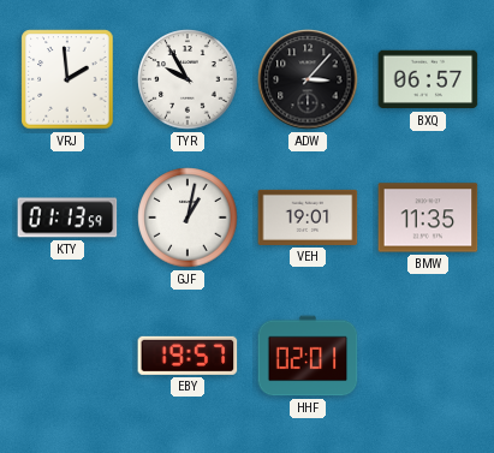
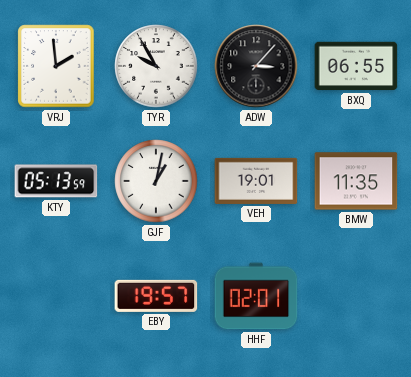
BXQ: 06:57 -> 06:55
KTY: 01:13 -> 05:13
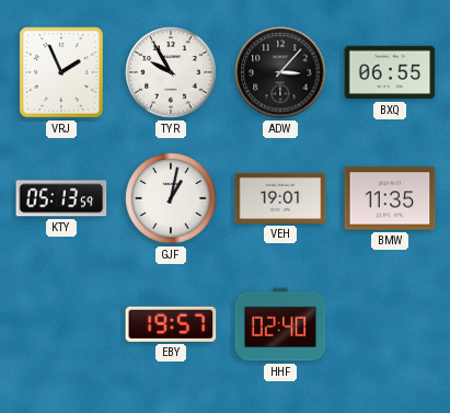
VRJ: 1:59 -> 1:56
HHF: 02:01 -> 02:40
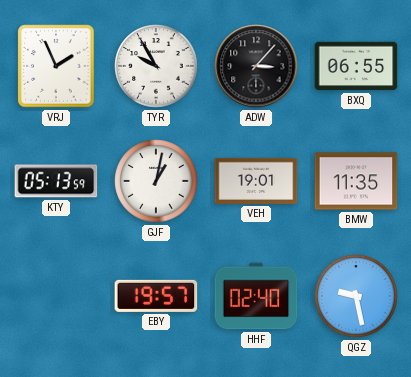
QGZ: none -> 9:28
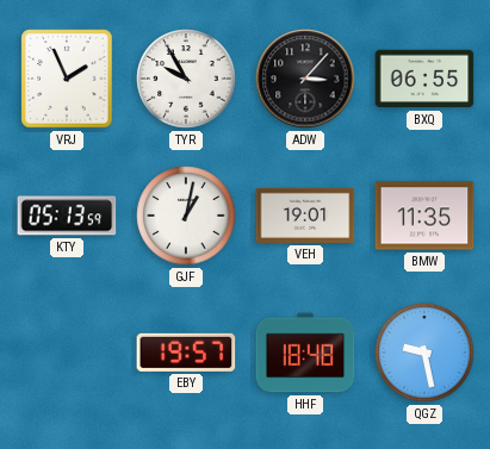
HHF: 02:40 -> 18:48
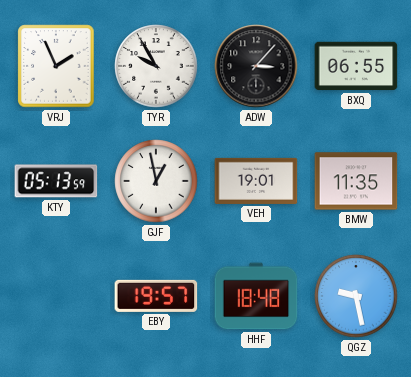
GJF: 1:02 -> 12:58
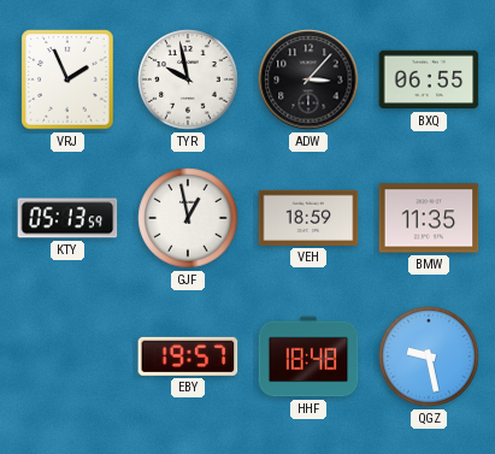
TYR: 9:55 -> 9:58
VEH: 19:01 -> 18:59
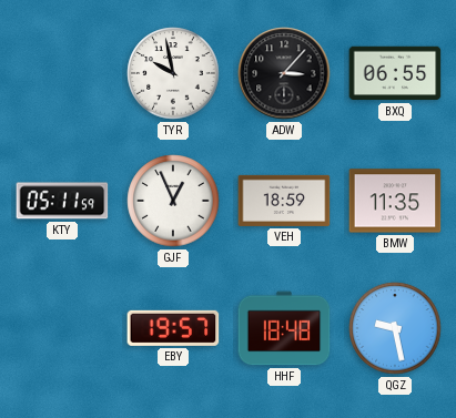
VRJ: 1:56 -> none
KTY: 05:13 -> 05:11
GJF: 12:58 -> 12:56
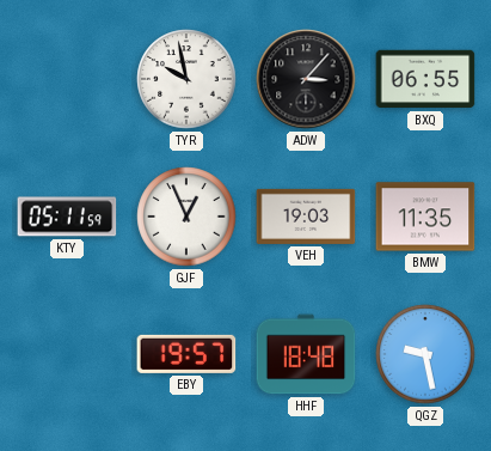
VEH: 18:59 -> 19:03
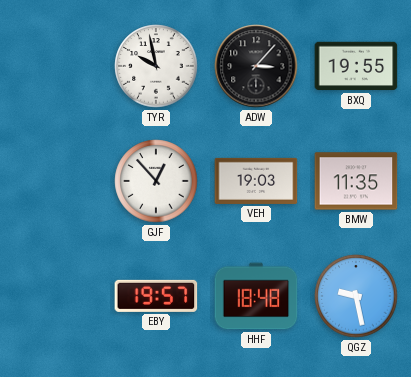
BXQ: 06:55 -> 19:55
KTY: 05:11 -> none
GJF: 12:56 -> 12:53
